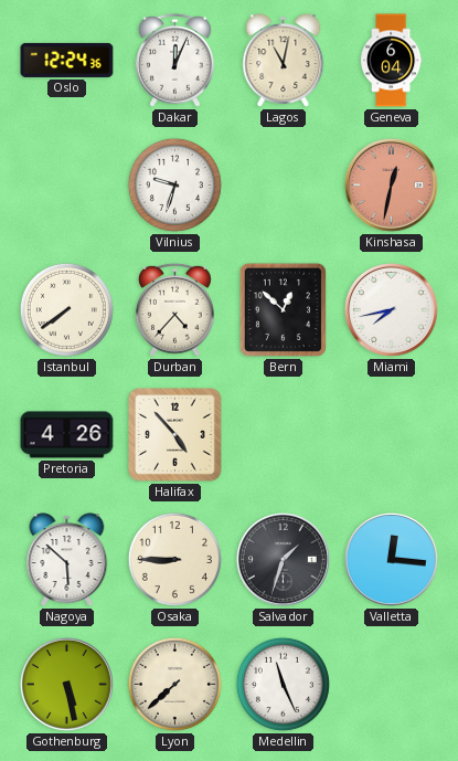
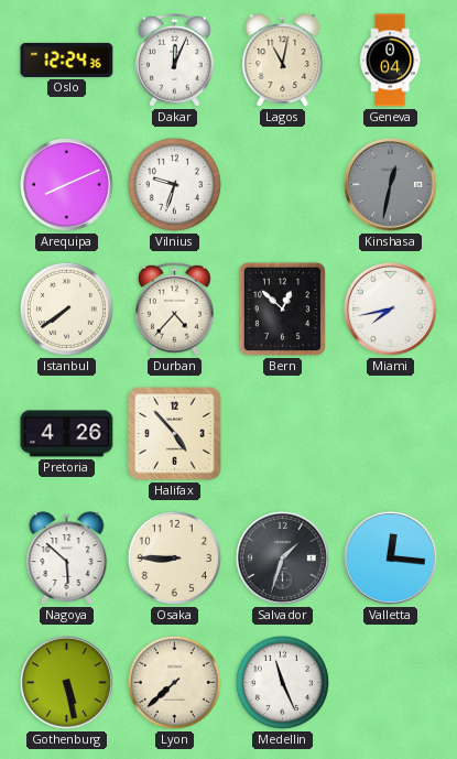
Geneva: 6:04 -> 0:04
Arequipa: none -> 8:11
Kinshasa dial: salmon -> grey
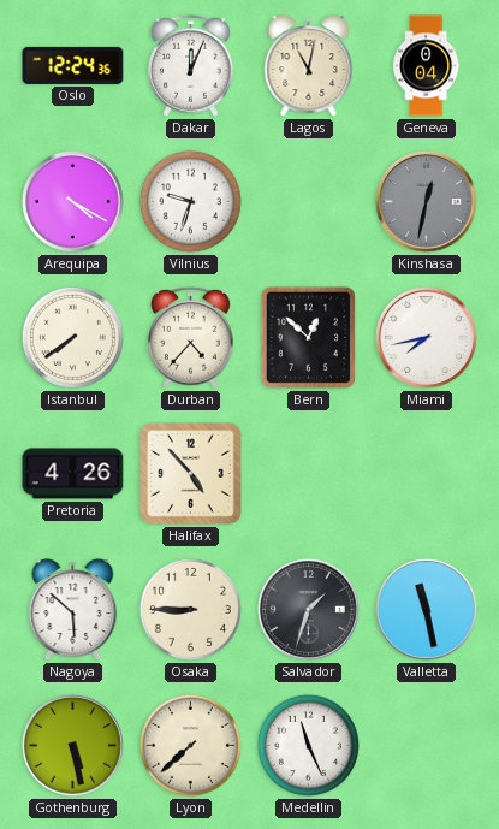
Arequipa: 8:11 -> 4:20
Valletta: 12:16 -> 11:28
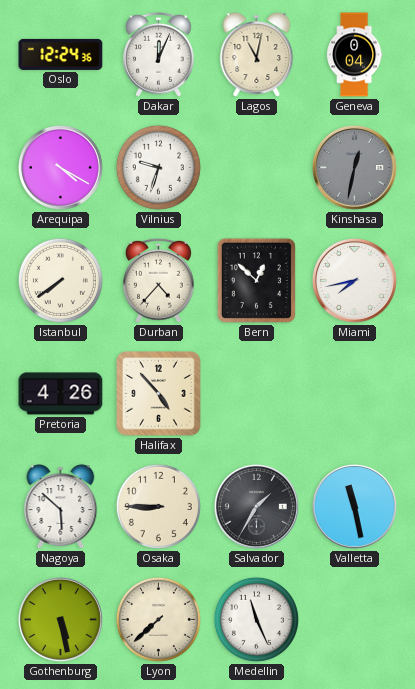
Salvador: 1:33 -> 1:35
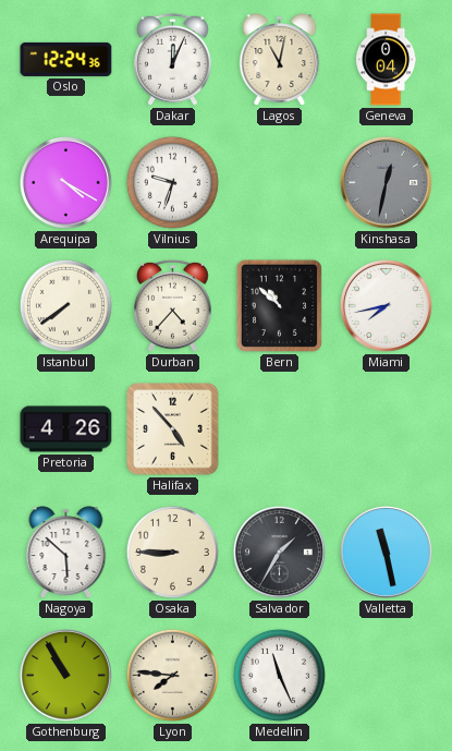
Bern: 12:52 -> 10:52
Gothenburg: 5:28 -> 10:55
Lyon: 7:38 -> 7:46
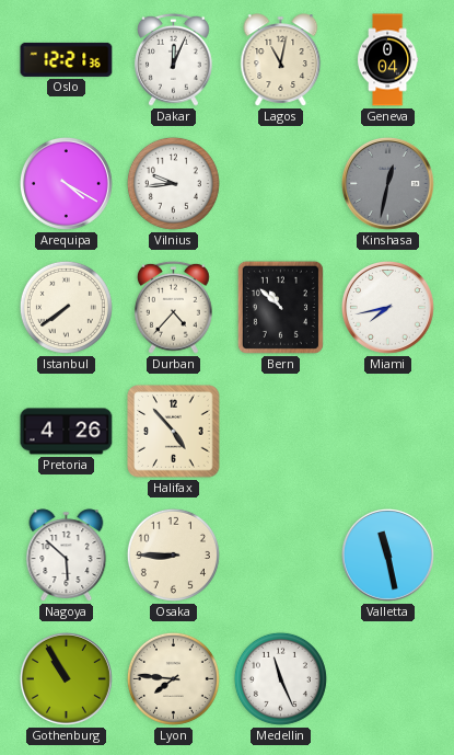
Oslo: 12:24 -> 12:21
Vilnius: 9:33 -> 9:44
Salvador: 1:35 -> none
